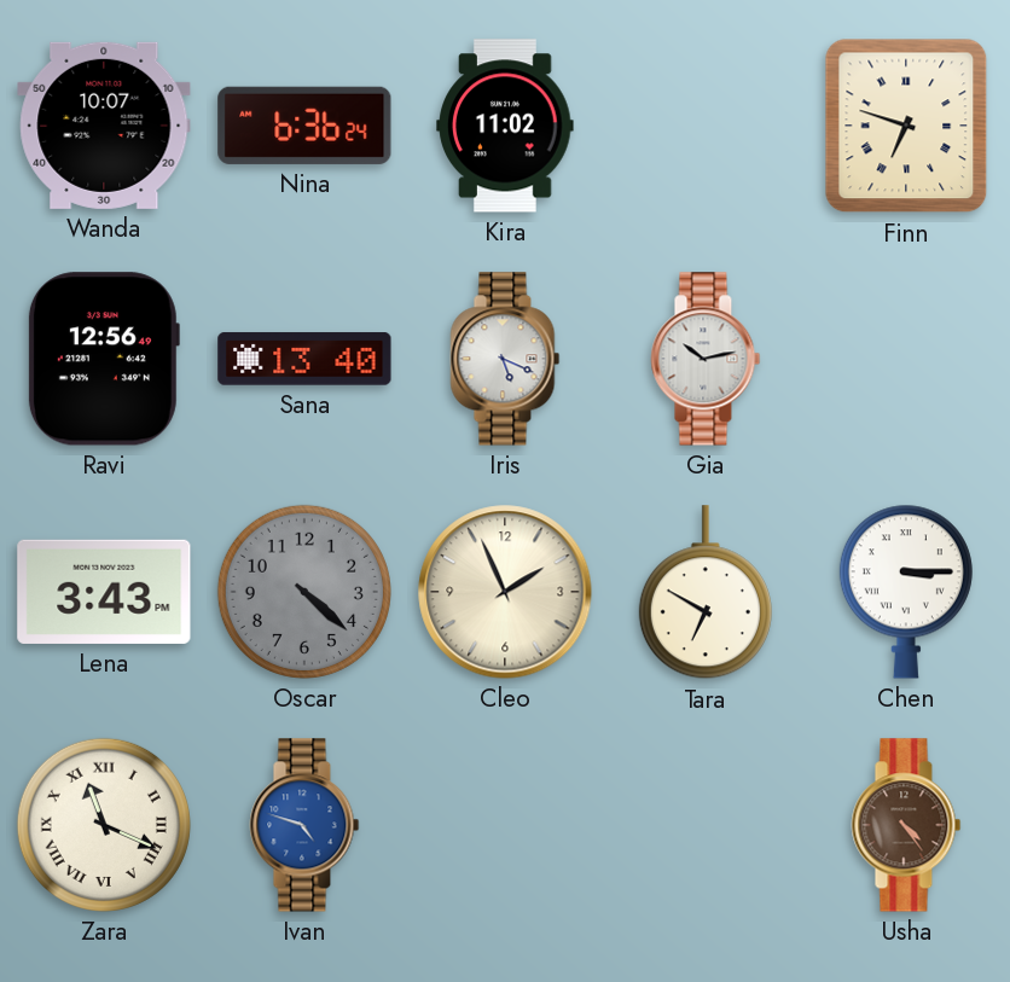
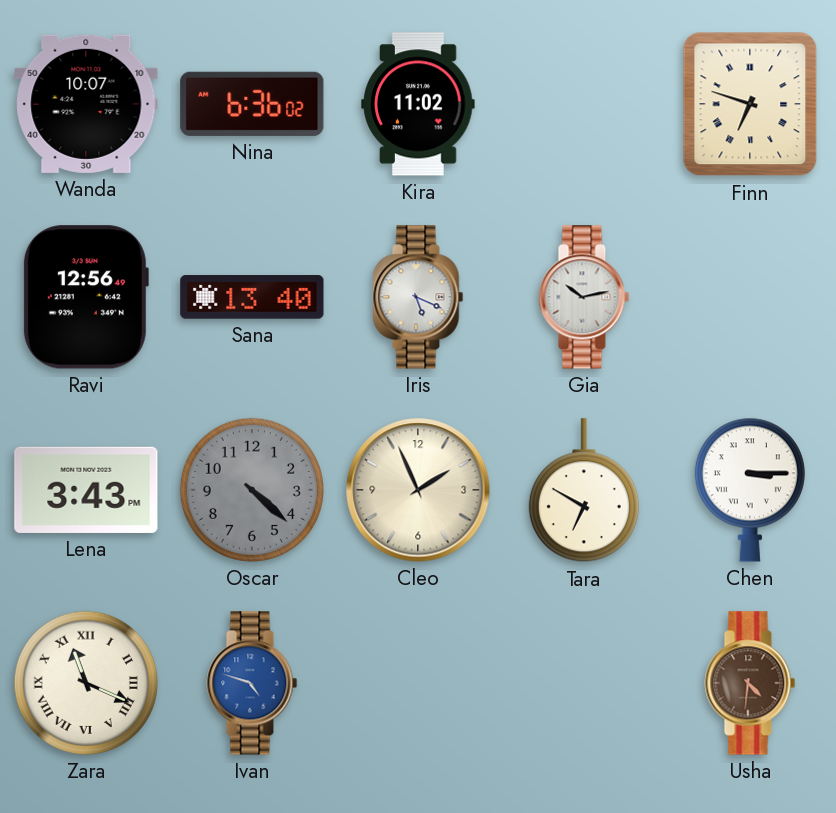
Nina: 6:36:24 -> 6:36:02
Usha: 4:24 -> 4:31
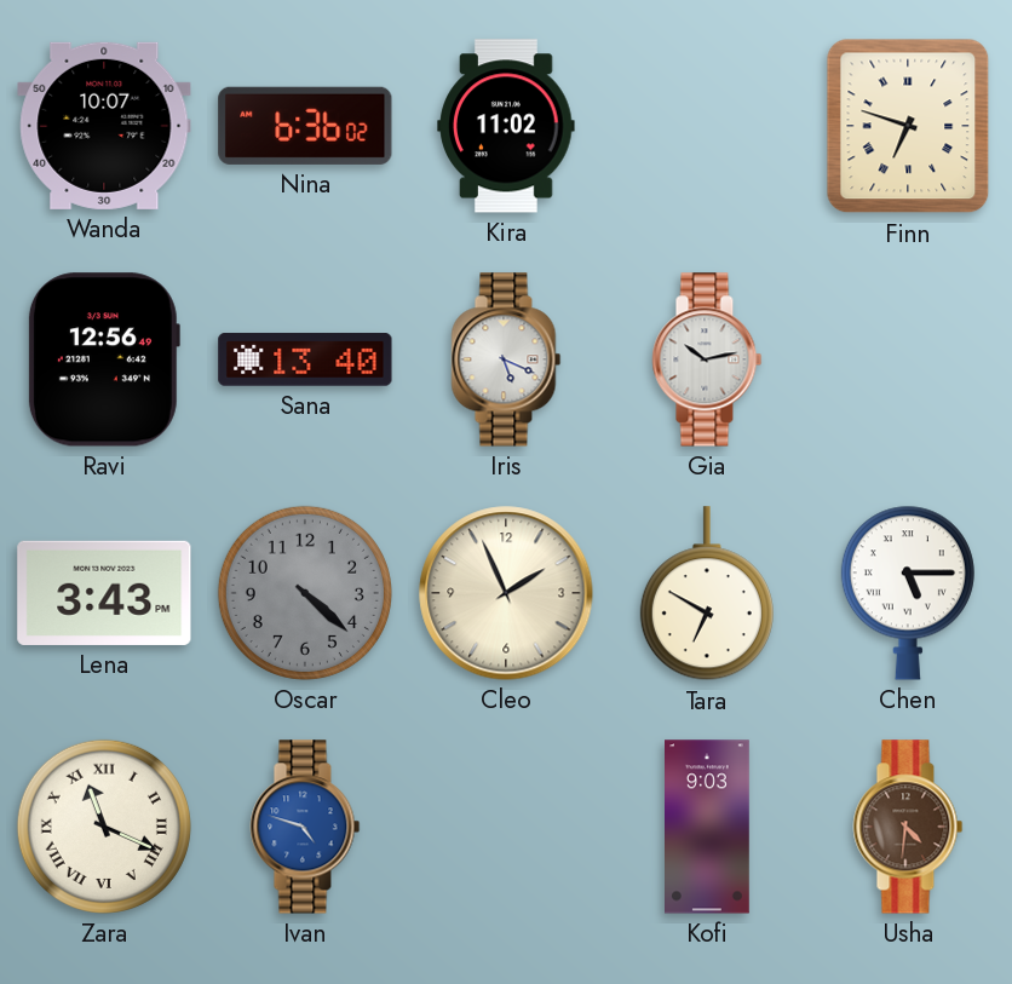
Chen: 3:15 -> 5:15
Kofi: none -> 9:03
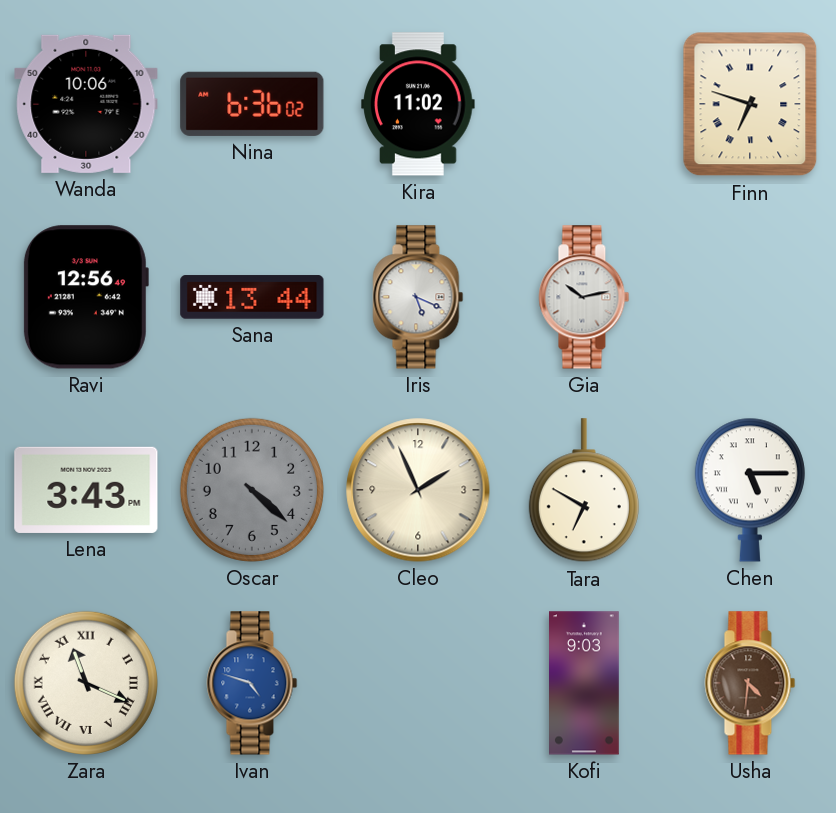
Wanda: 10:07 -> 10:06
Sana: 13:40 -> 13:44
